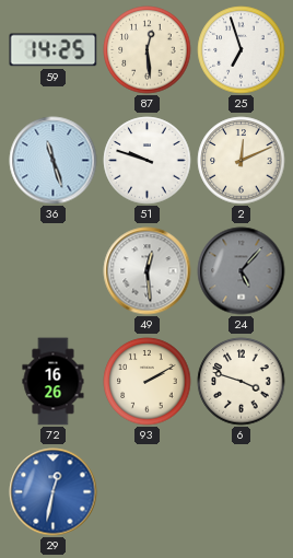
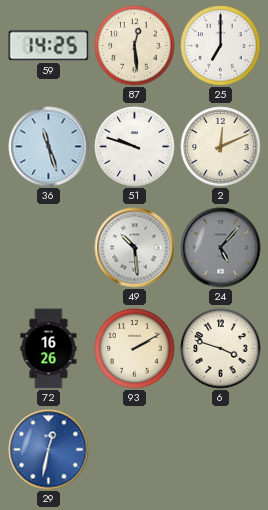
25: 6:57 -> 7:00
49: 12:29 -> 10:29
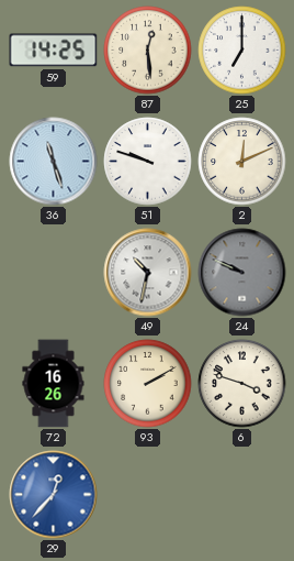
49: 10:29 -> 10:32
24: 5:07 -> 9:49
29: 12:32 -> 12:37
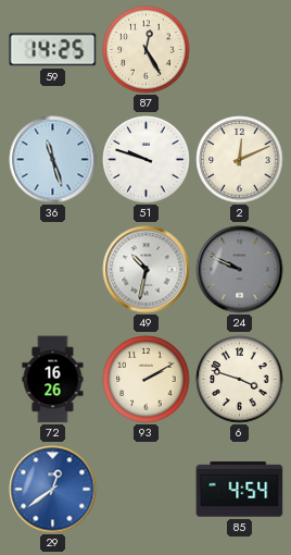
87: 12:29 -> 12:25
25: 7:00 -> none
29: 12:37 -> 12:39
85: none -> 4:54
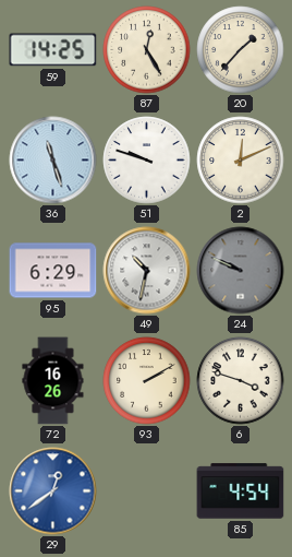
20: none -> 1:37
95: none -> 6:29
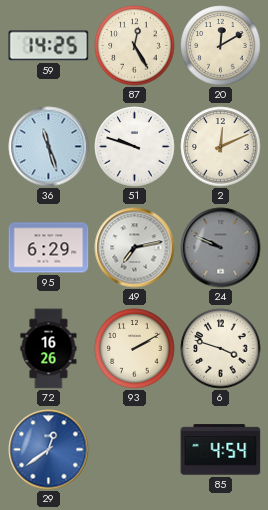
20: 1:37 -> 12:10
49: 10:32 -> 7:13
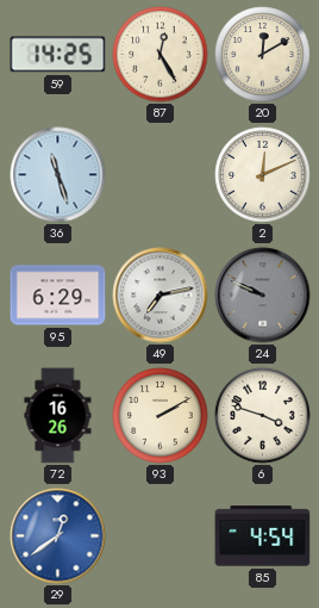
51: 9:48 -> none
